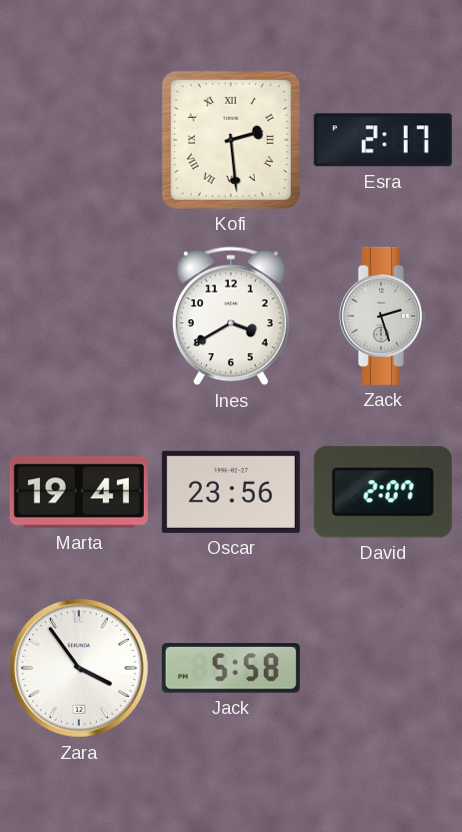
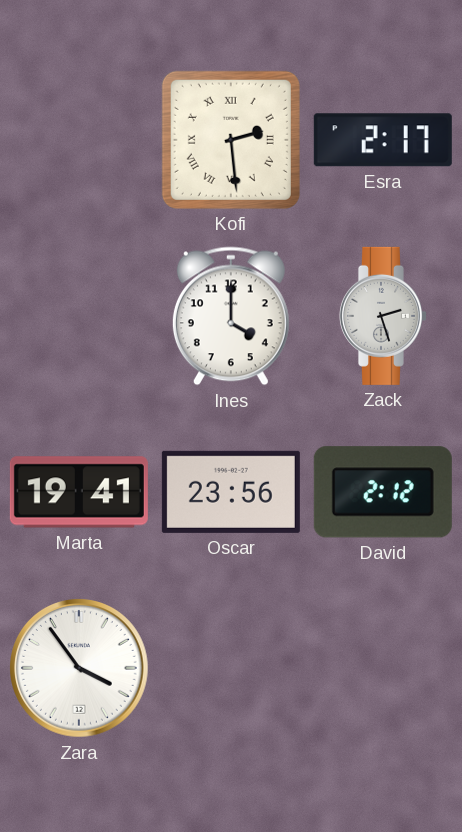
Ines: 3:40 -> 4:00
David: 2:07 -> 2:12
Jack: 5:58 -> none
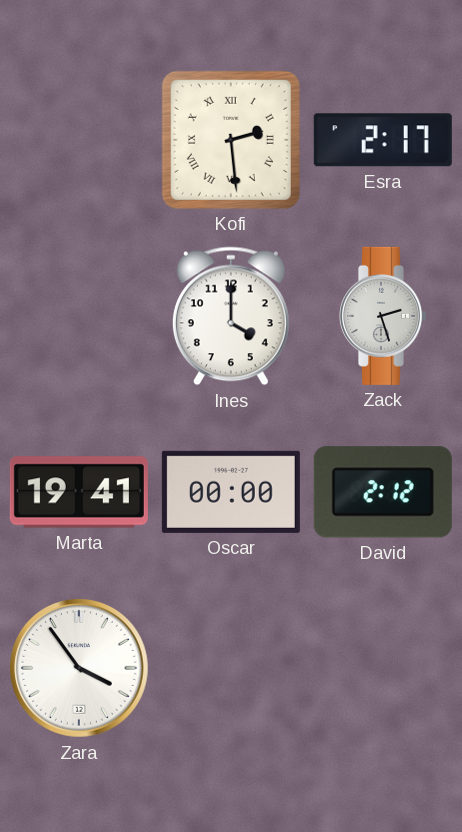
Oscar: 23:56 -> 00:00
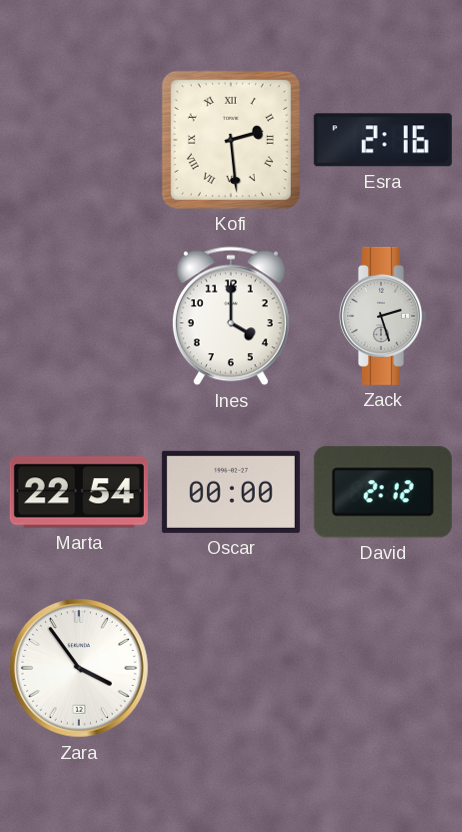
Esra: 2:17 -> 2:16
Marta: 19:41 -> 22:54
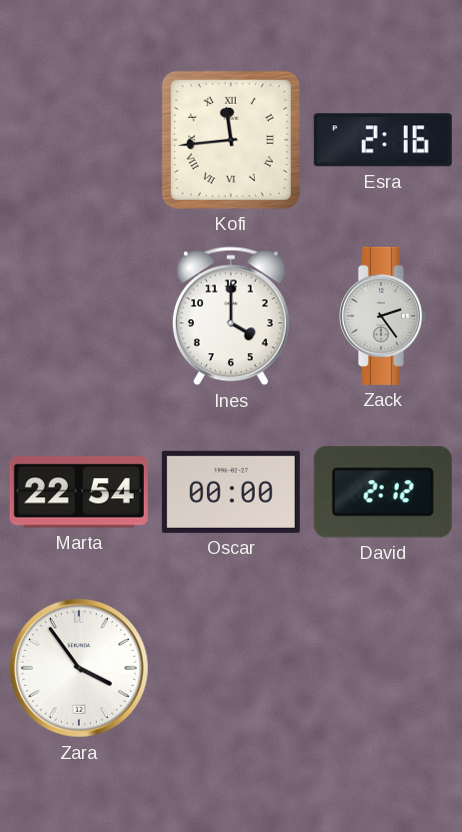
Kofi: 2:29 -> 11:44
Zack: 2:27 -> 2:24
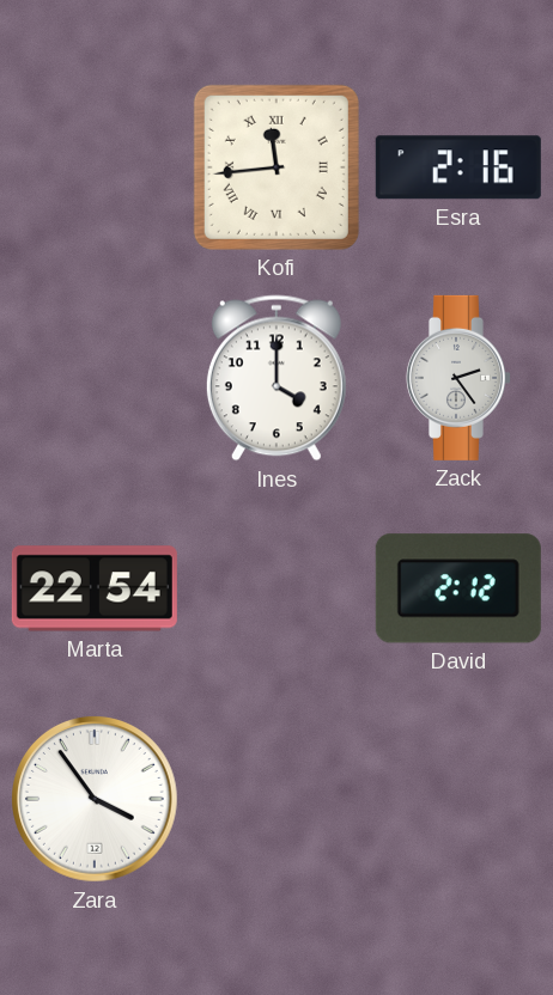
Oscar: 00:00 -> none
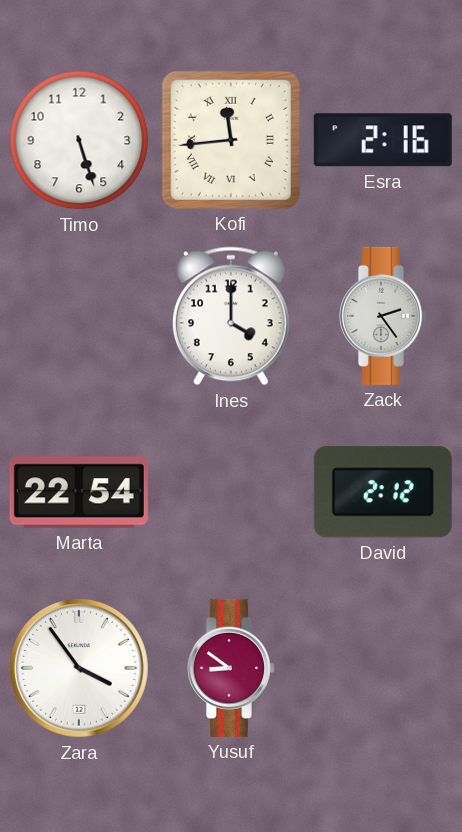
Timo: none -> 5:27
Yusuf: none -> 8:51
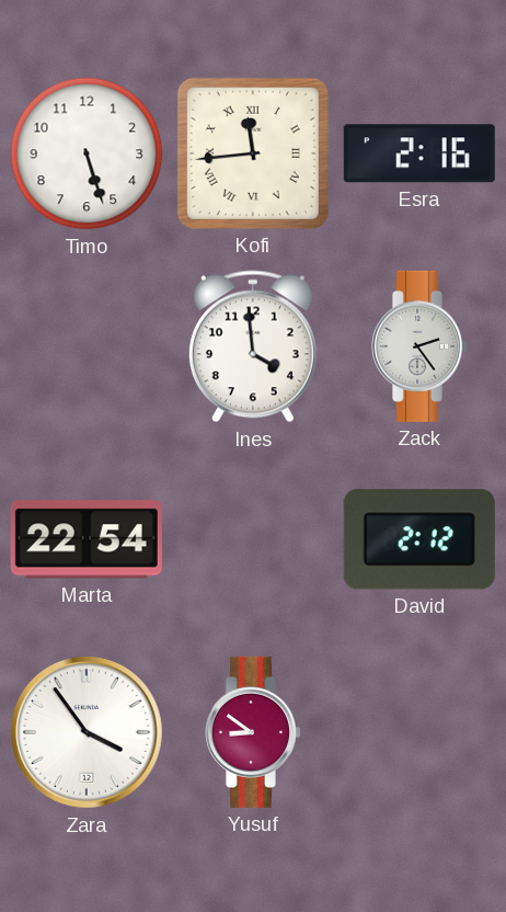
Ines: 4:00 -> 3:59
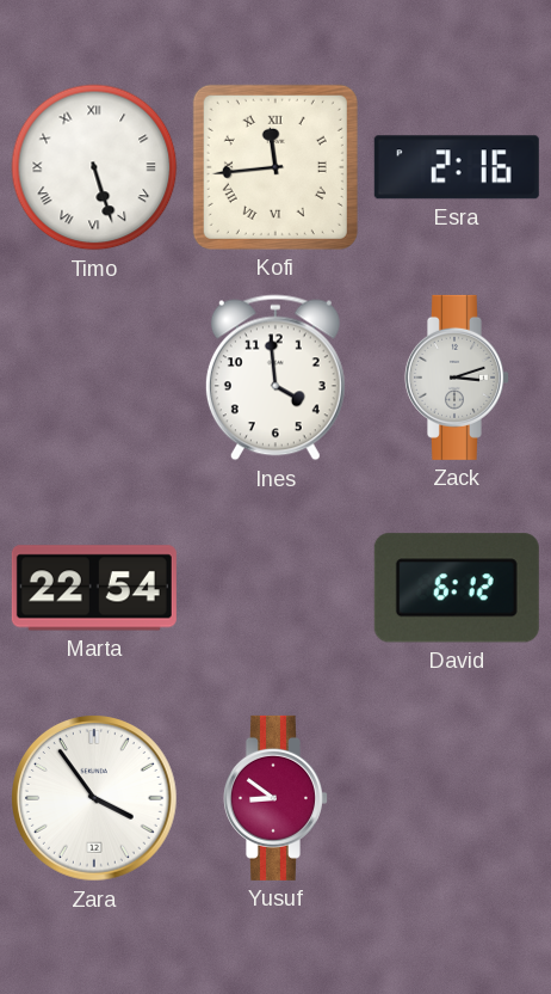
Timo numerals: Arabic -> Roman
Zack: 2:24 -> 3:12
David: 2:12 -> 6:12
